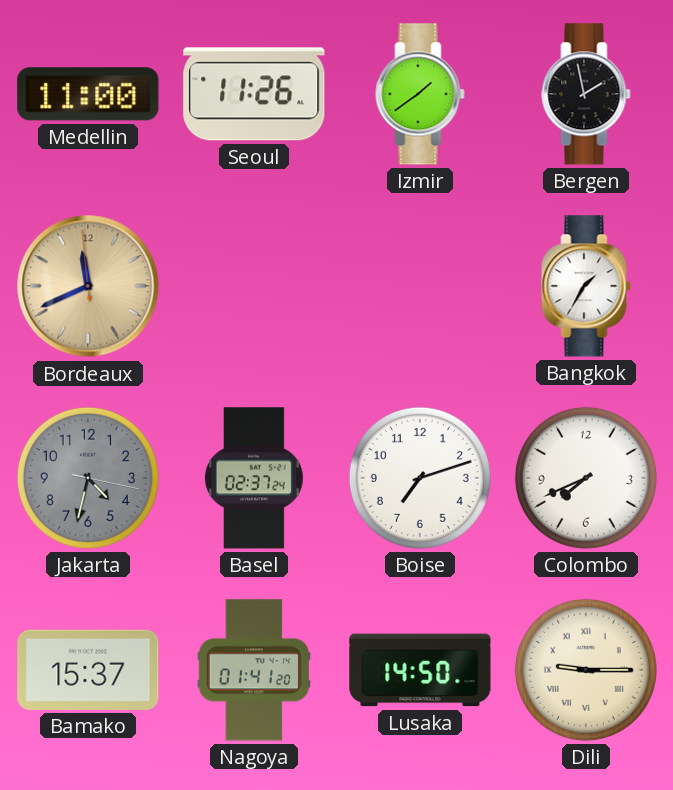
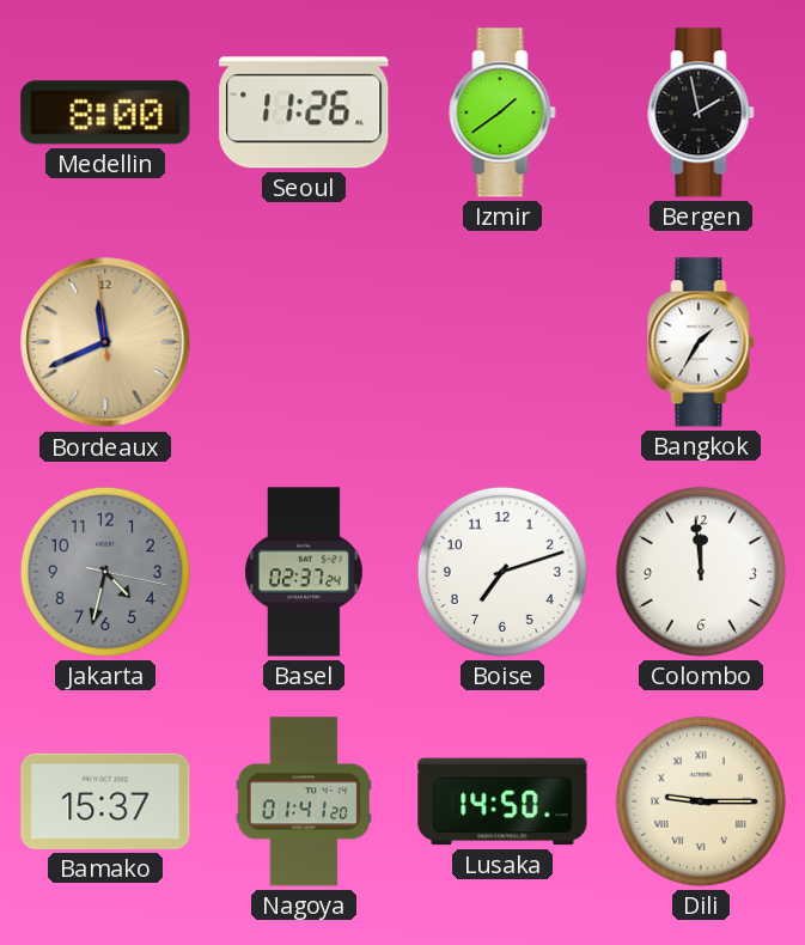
Medellin: 11:00 -> 8:00
Colombo: 7:41 -> 11:59
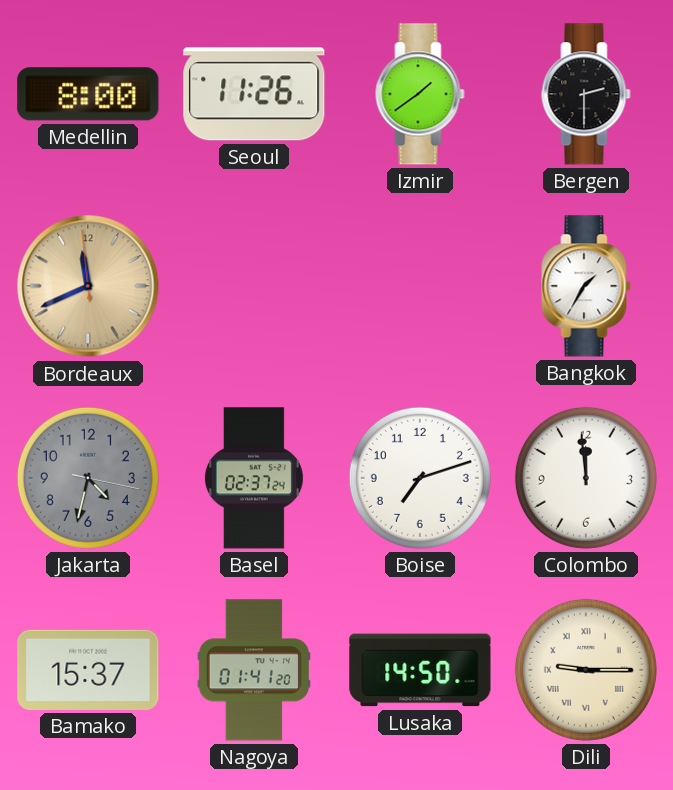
Bergen: 1:58 -> 2:30
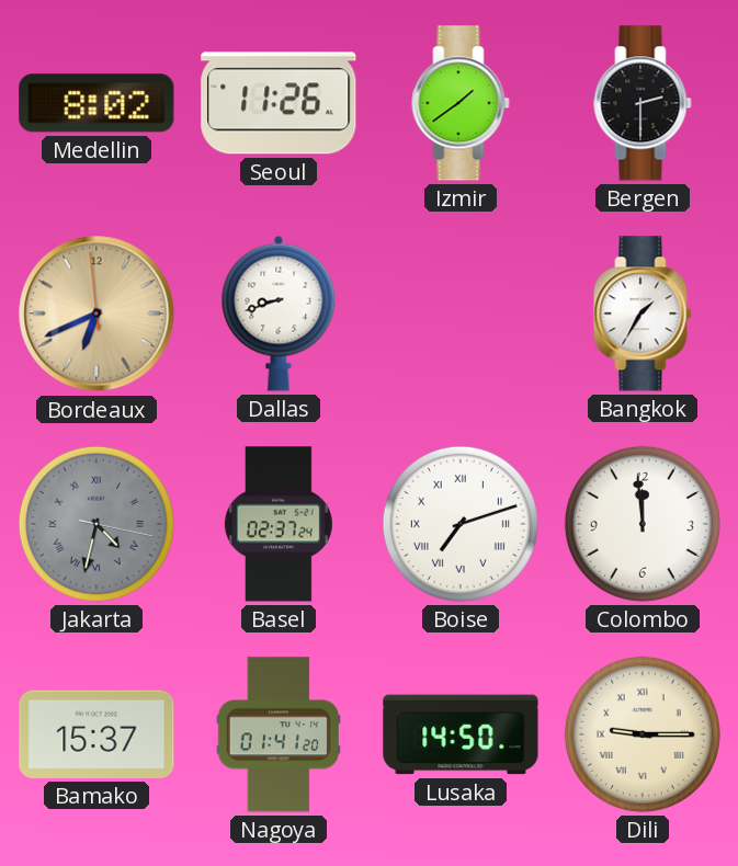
Medellin: 8:00 -> 8:02
Bordeaux: 11:40 -> 6:40
Dallas: none -> 8:42
Jakarta numerals: Arabic -> Roman
Boise numerals: Arabic -> Roman
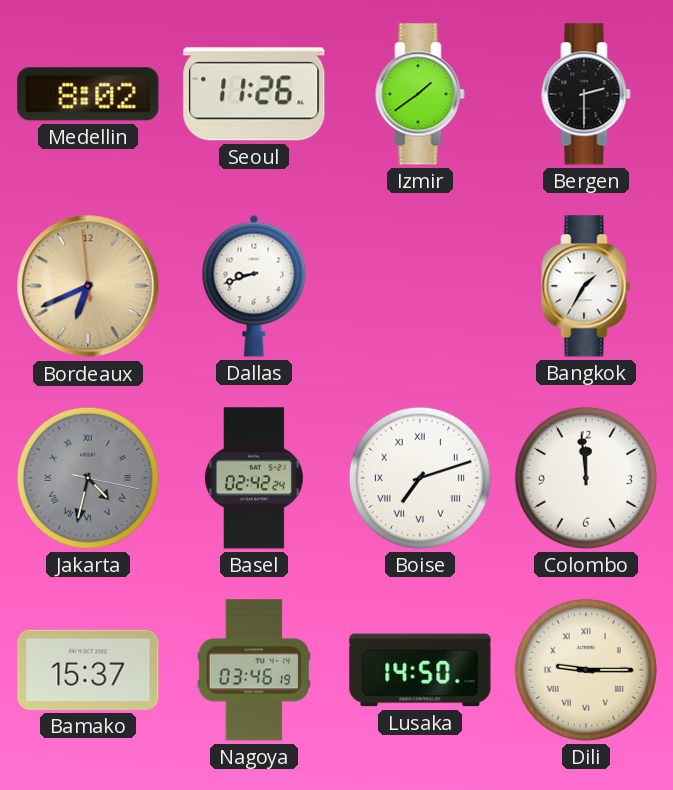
Basel: 02:37 -> 02:42
Nagoya: 01:41 -> 03:46
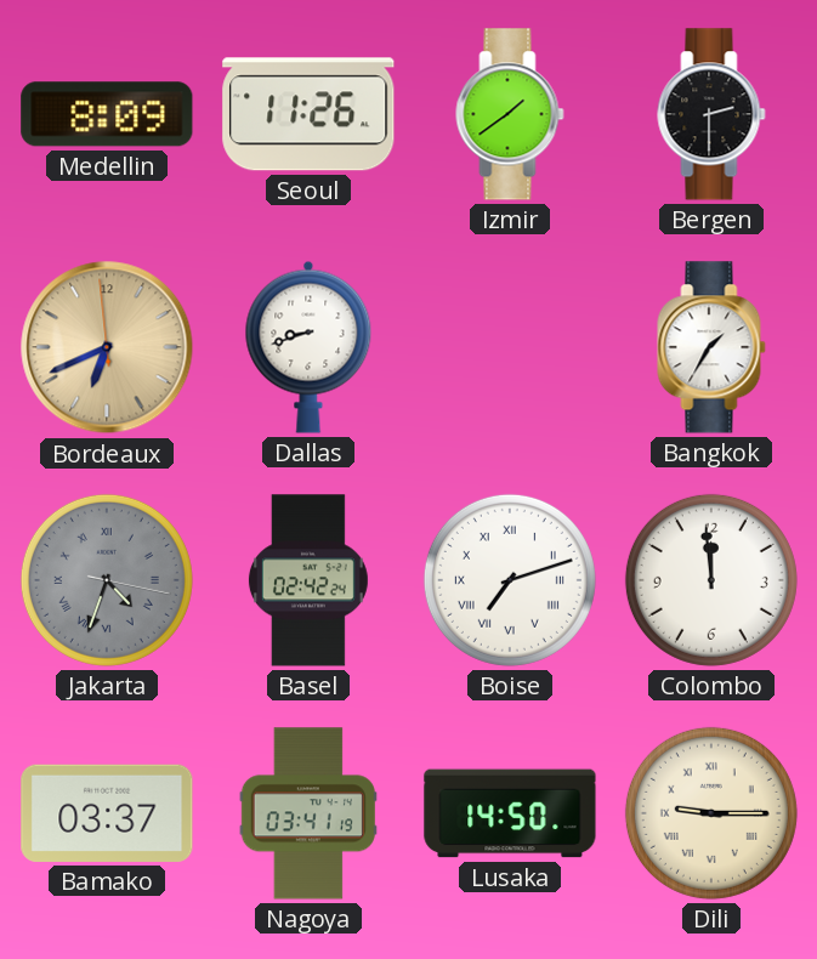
Medellin: 8:02 -> 8:09
Jakarta: 4:32 -> 4:33
Bamako: 15:37 -> 03:37
Nagoya: 03:46 -> 03:41
